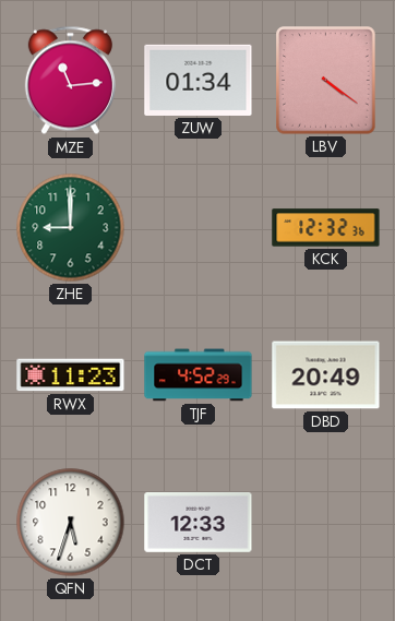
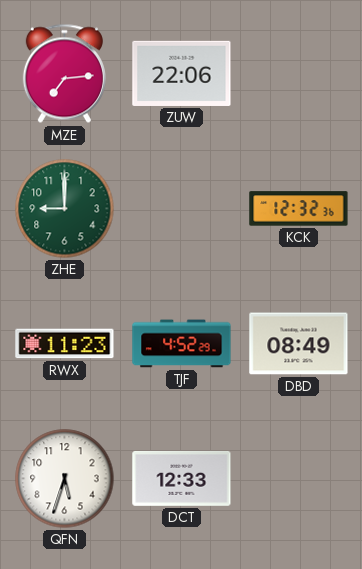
MZE: 11:14 -> 7:14
ZUW: 01:34 -> 22:06
LBV: 4:21 -> none
DBD: 20:49 -> 08:49
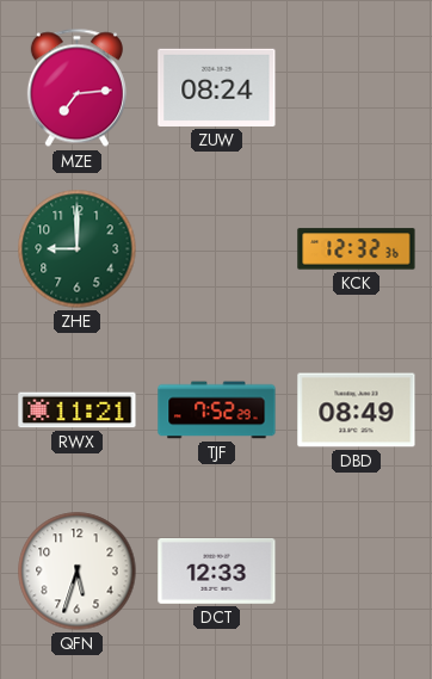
ZUW: 22:06 -> 08:24
RWX: 11:23 -> 11:21
TJF: 4:52 -> 7:52
